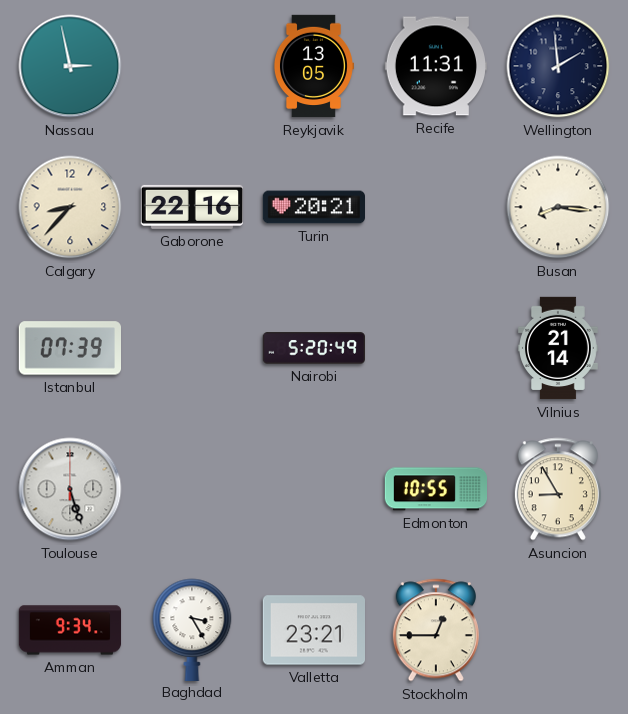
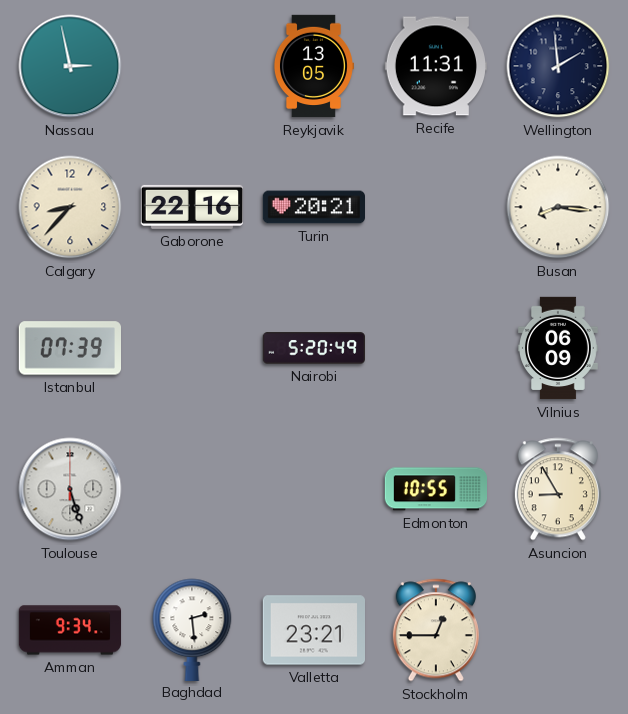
Vilnius: 21:14 -> 06:09
Baghdad: 3:25 -> 2:29
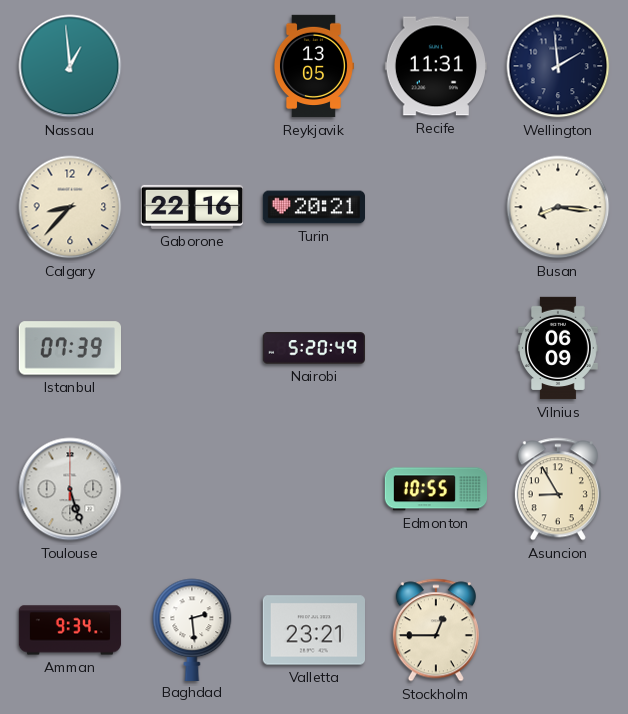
Nassau: 2:58 -> 12:59
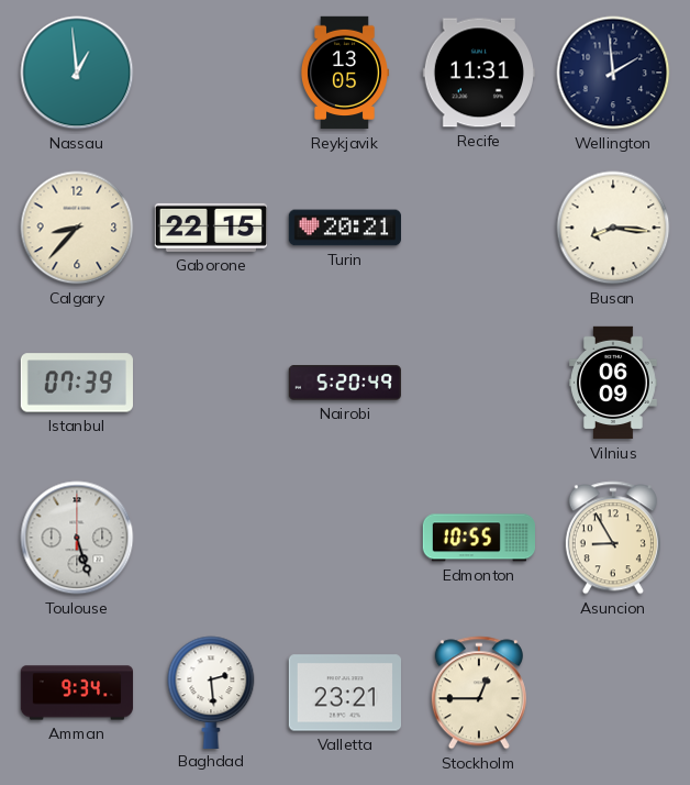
Gaborone: 22:16 -> 22:15
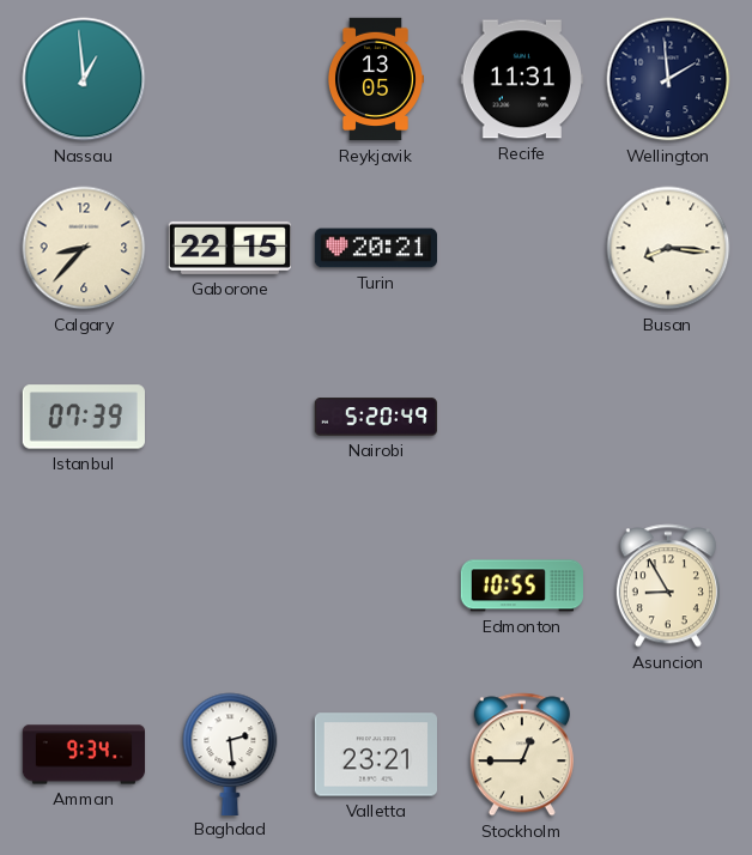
Vilnius: 06:09 -> none
Toulouse: 5:27 -> none
